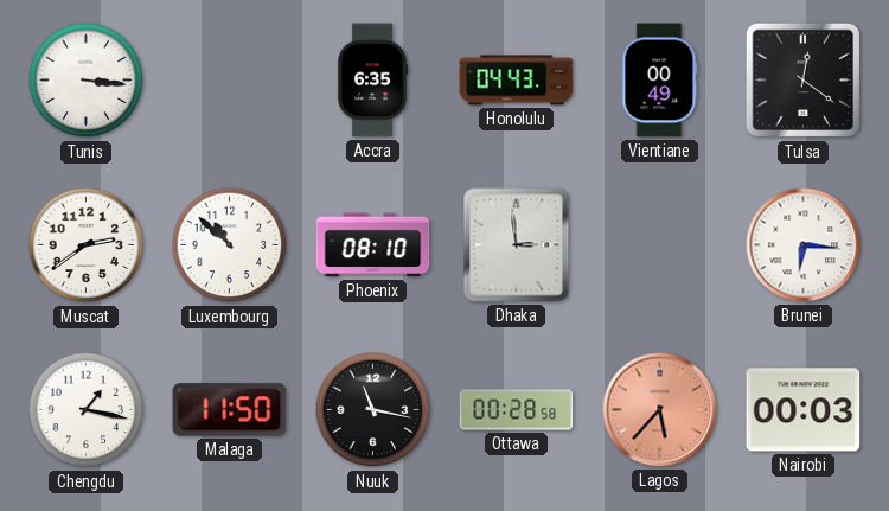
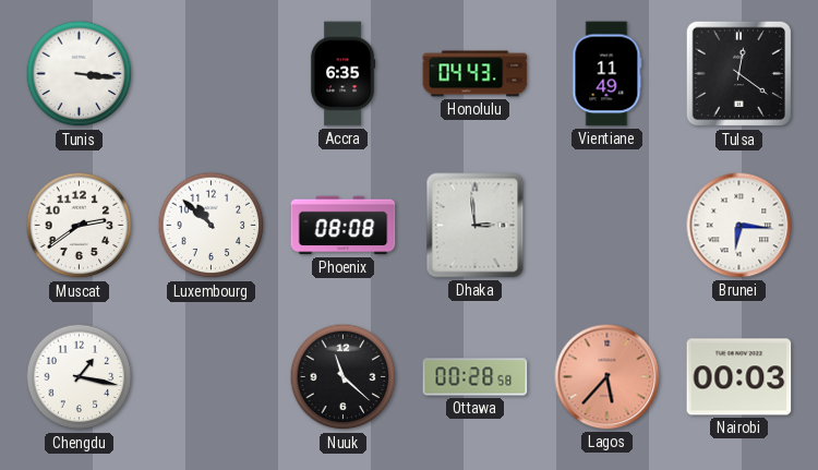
Vientiane: 00:49 -> 11:49
Phoenix: 08:10 -> 08:08
Malaga: 11:50 -> none
Nuuk: 11:17 -> 11:22
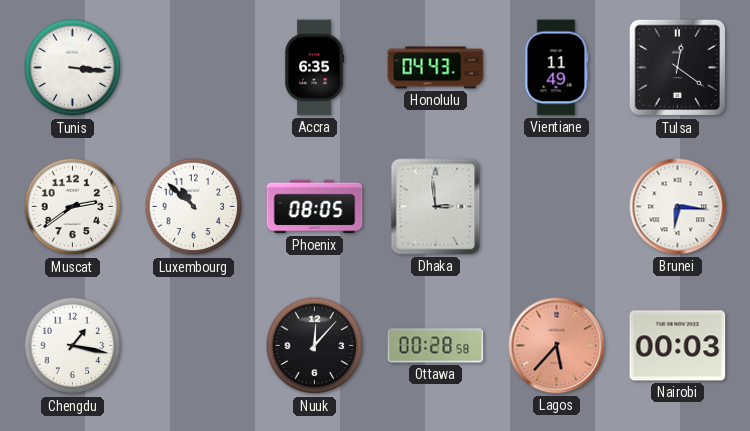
Phoenix: 08:08 -> 08:05
Nuuk: 11:22 -> 12:07
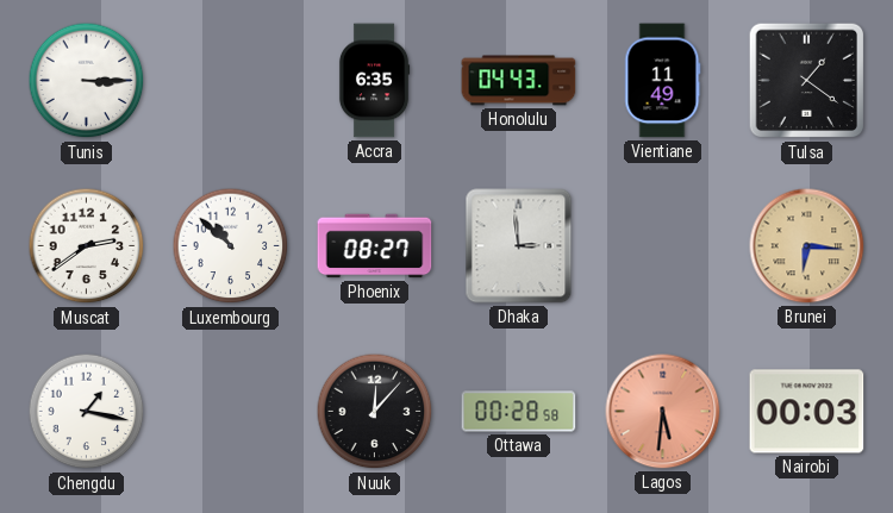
Tunis: 3:16 -> 3:15
Tulsa: 12:21 -> 1:21
Phoenix: 08:05 -> 08:27
Brunei dial: white -> champagne
Lagos: 5:37 -> 5:31
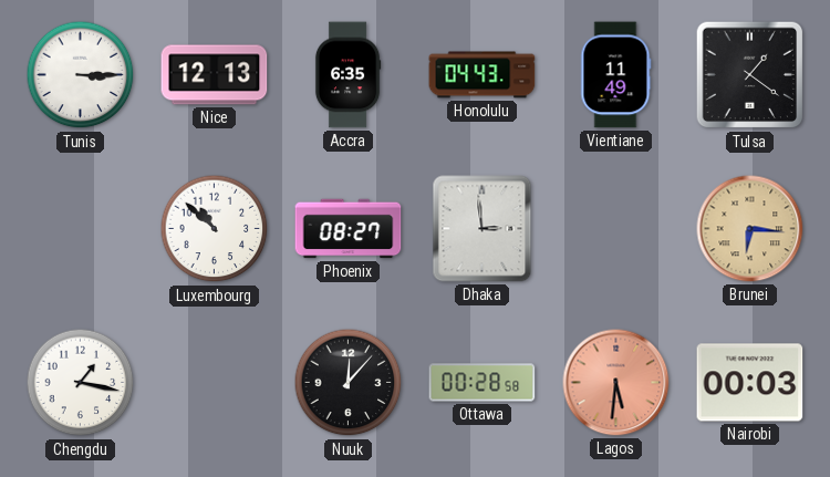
Nice: none -> 12:13
Muscat: 2:39 -> none
